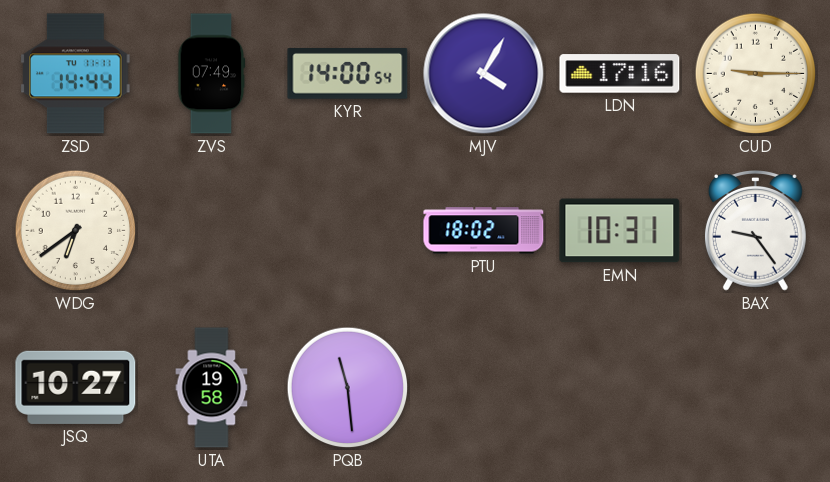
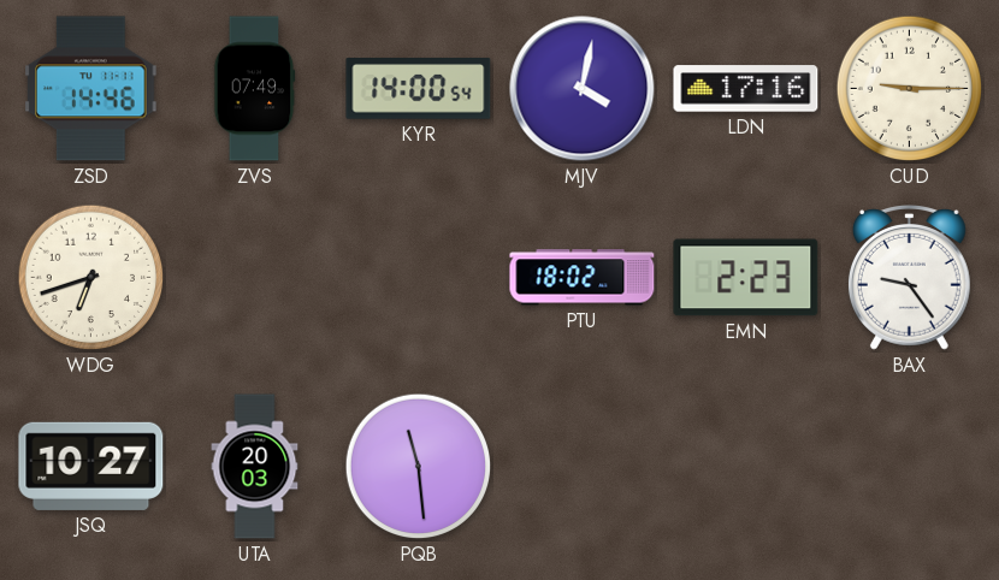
ZSD: 14:44 -> 14:46
MJV: 4:05 -> 4:02
WDG: 6:39 -> 6:42
EMN: 10:31 -> 2:23
UTA: 19:58 -> 20:03
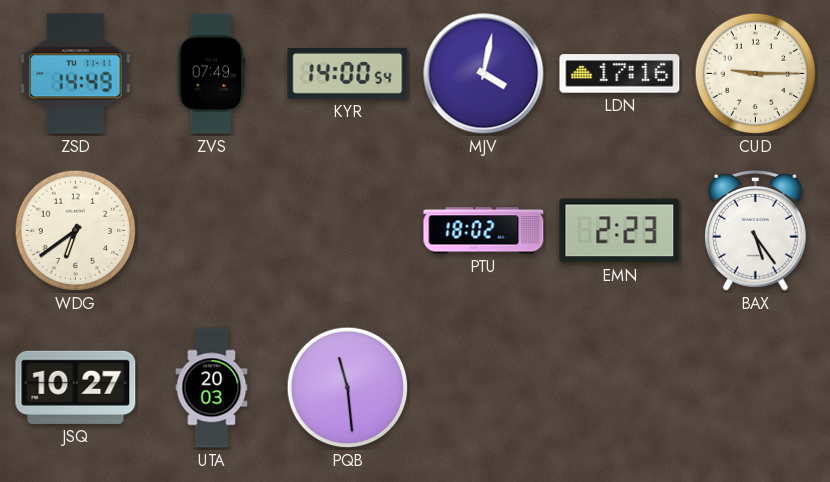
ZSD: 14:46 -> 14:49
WDG: 6:42 -> 6:39
BAX: 9:24 -> 5:24
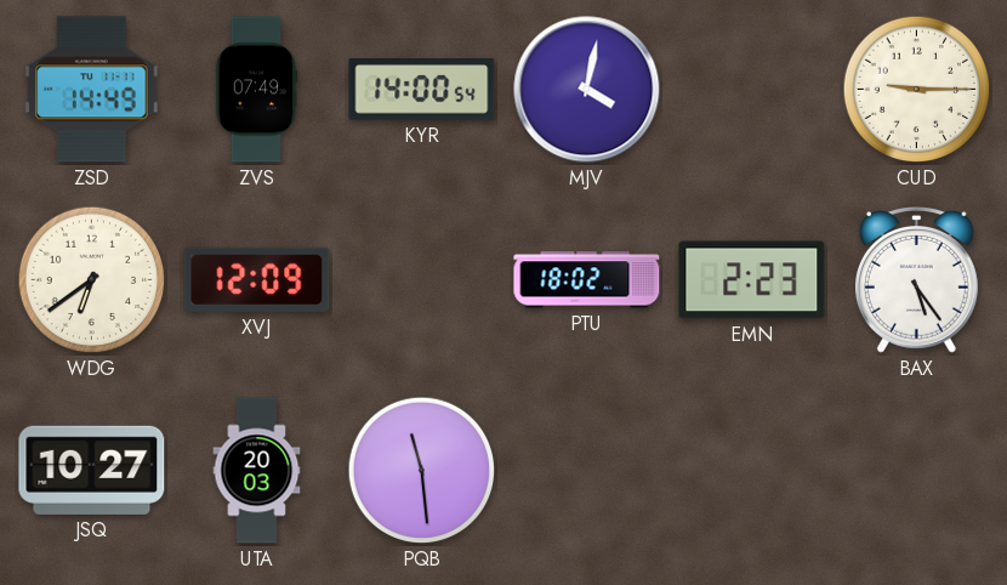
LDN: 17:16 -> none
XVJ: none -> 12:09
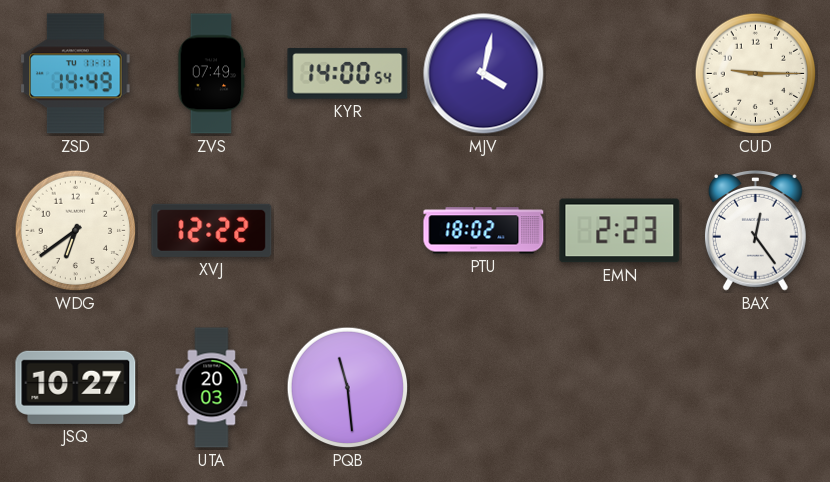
XVJ: 12:09 -> 12:22
BAX: 5:24 -> 12:24
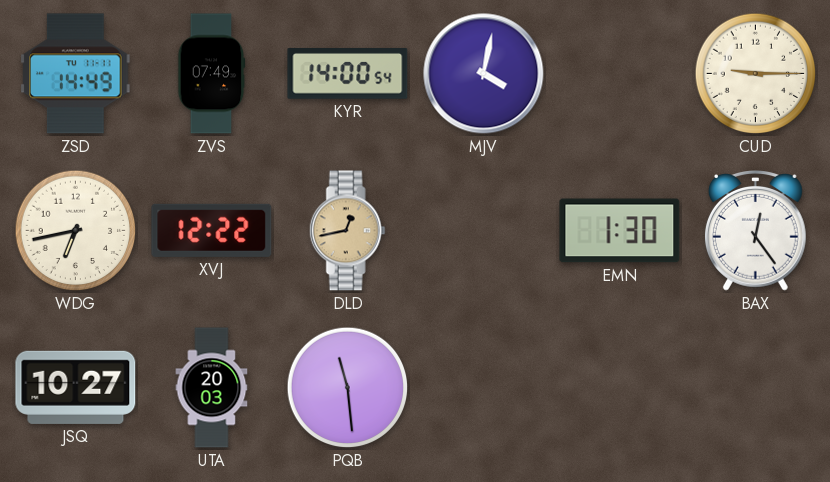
WDG: 6:39 -> 6:43
DLD: none -> 12:43
PTU: 18:02 -> none
EMN: 2:23 -> 1:30
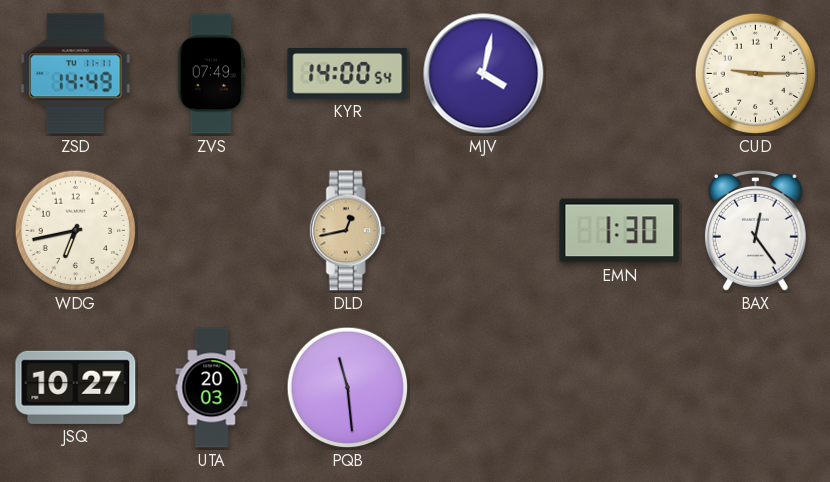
XVJ: 12:22 -> none
